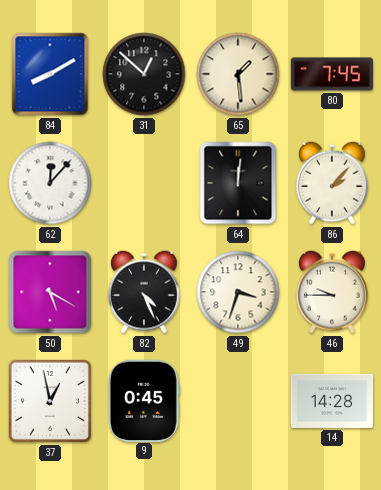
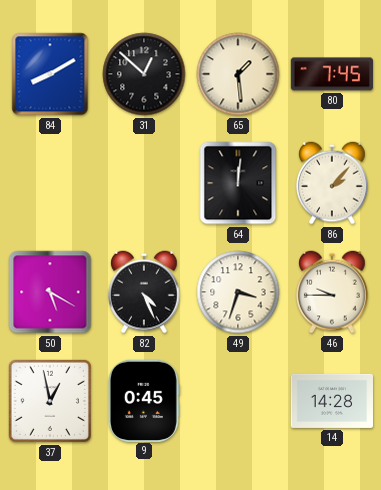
62: 12:07 -> none
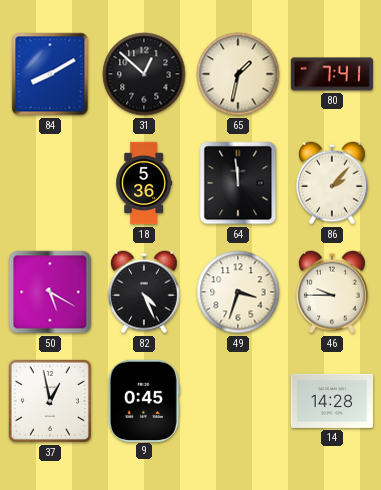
65: 1:29 -> 1:32
80: 7:45 -> 7:41
18: none -> 5:36
64: 12:01 -> 11:59
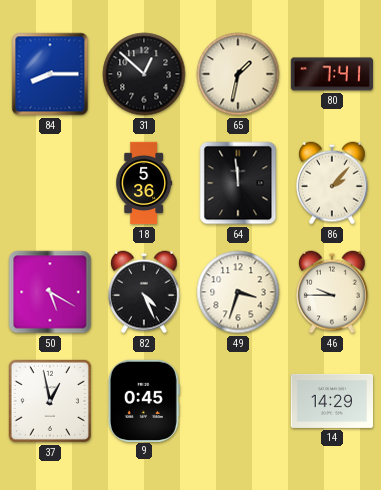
84: 8:10 -> 8:15
14: 14:28 -> 14:29
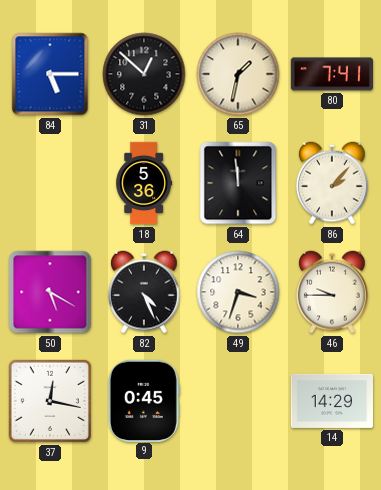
84: 8:15 -> 5:15
37: 12:58 -> 12:17
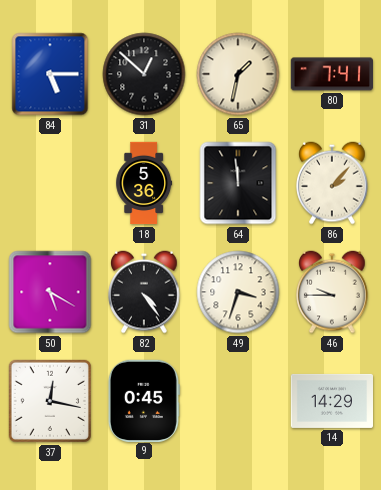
82: 4:26 -> 4:24
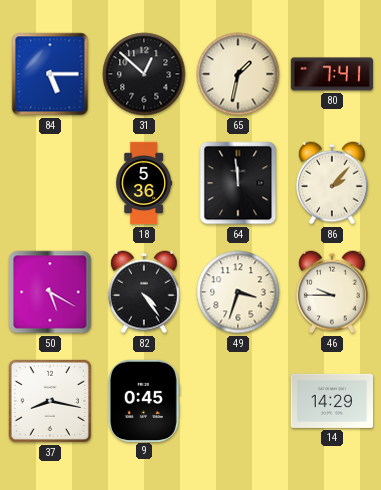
37: 12:17 -> 8:17
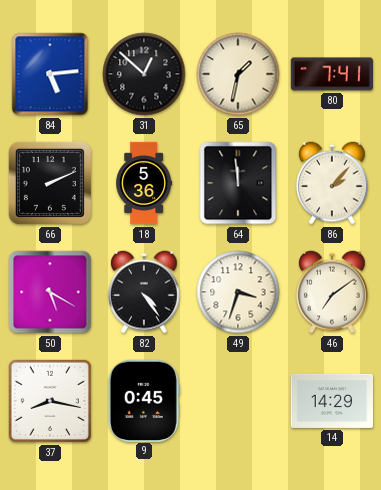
84: 5:15 -> 5:14
66: none -> 2:11
46: 9:45 -> 7:09
